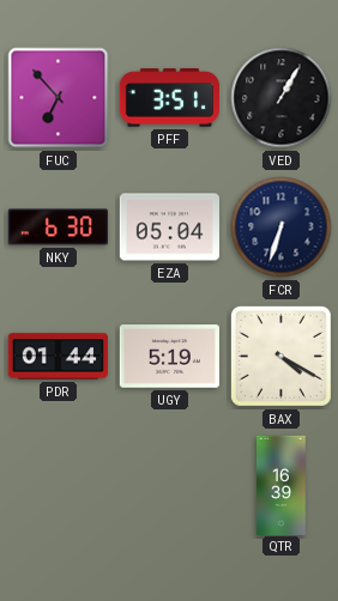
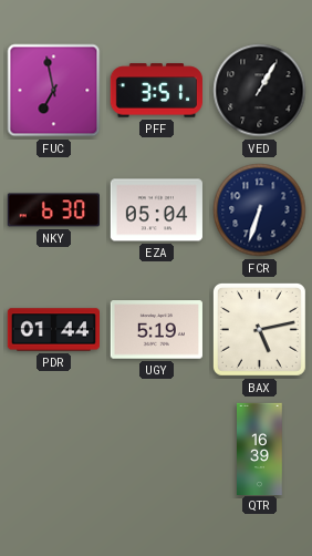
FUC: 6:53 -> 6:58
BAX: 4:20 -> 5:13
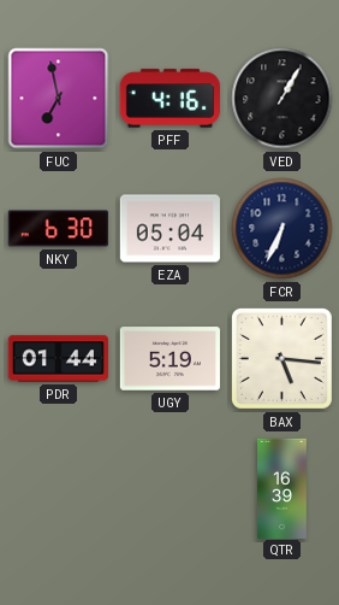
PFF: 3:51 -> 4:16
FCR: 6:33 -> 6:34
BAX: 5:13 -> 5:16
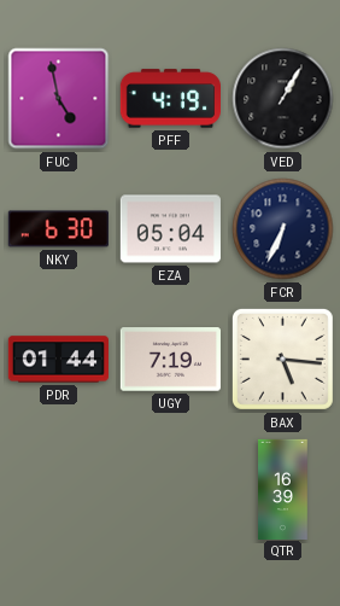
FUC: 6:58 -> 4:58
PFF: 4:16 -> 4:19
UGY: 5:19 -> 7:19
